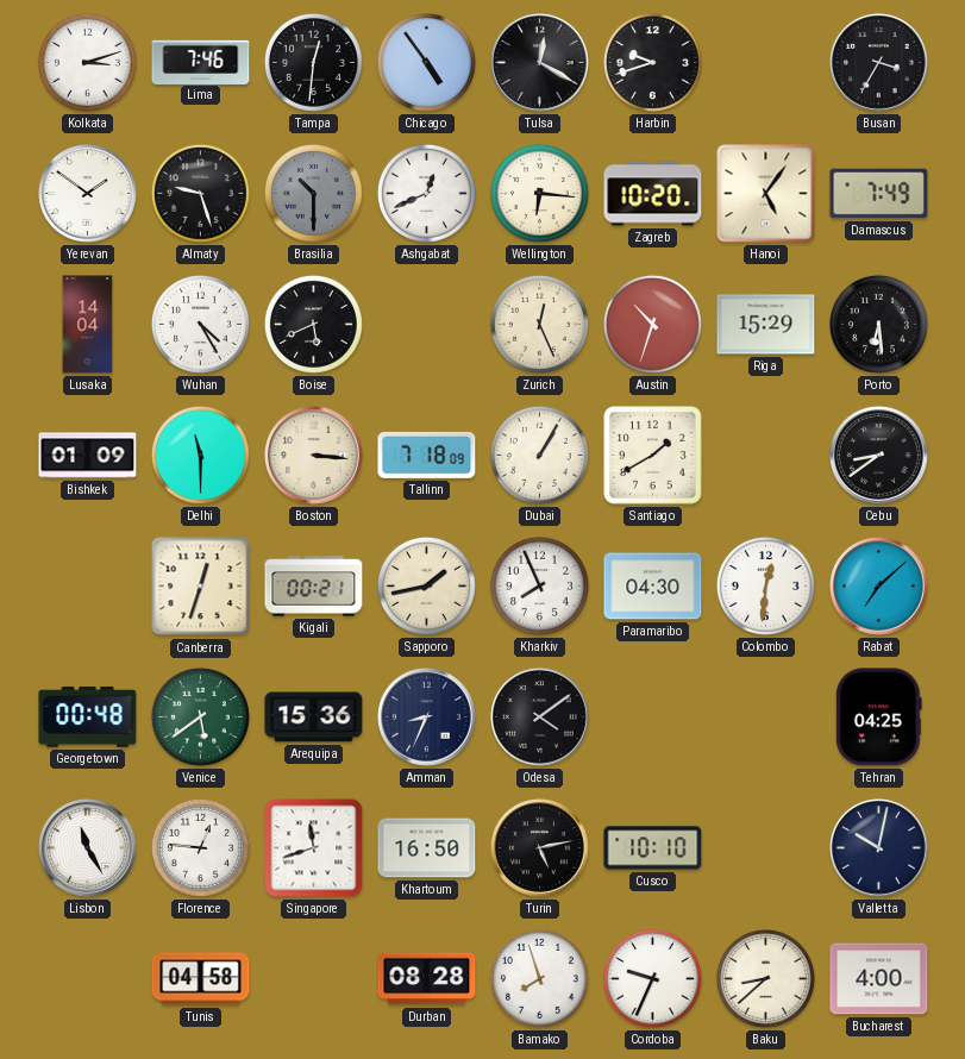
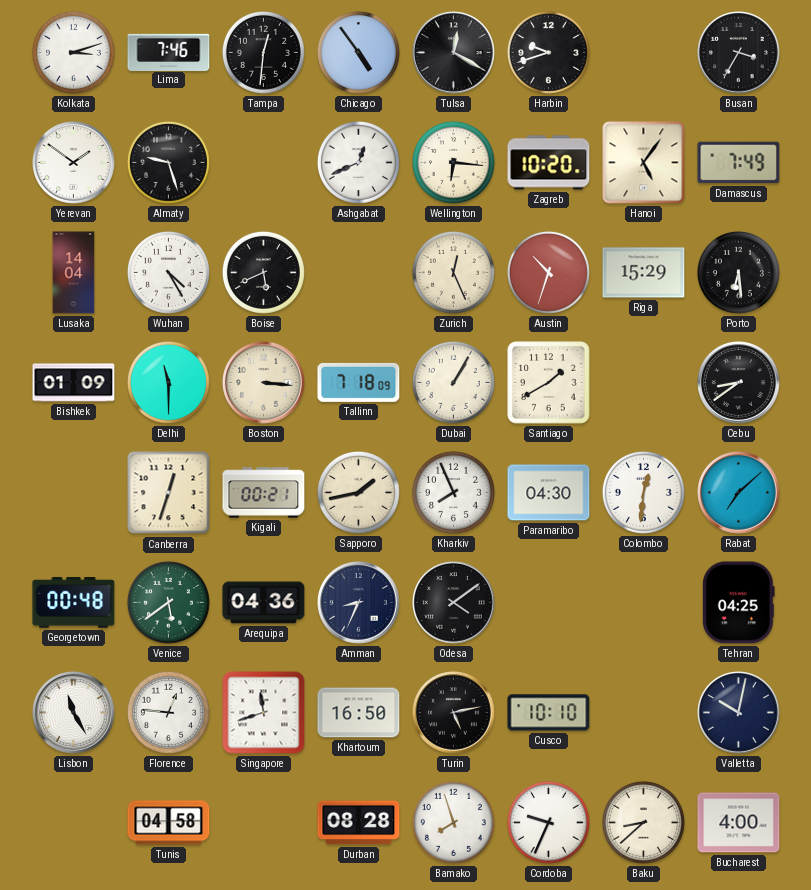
Brasilia: 10:30 -> none
Arequipa: 15:36 -> 04:36
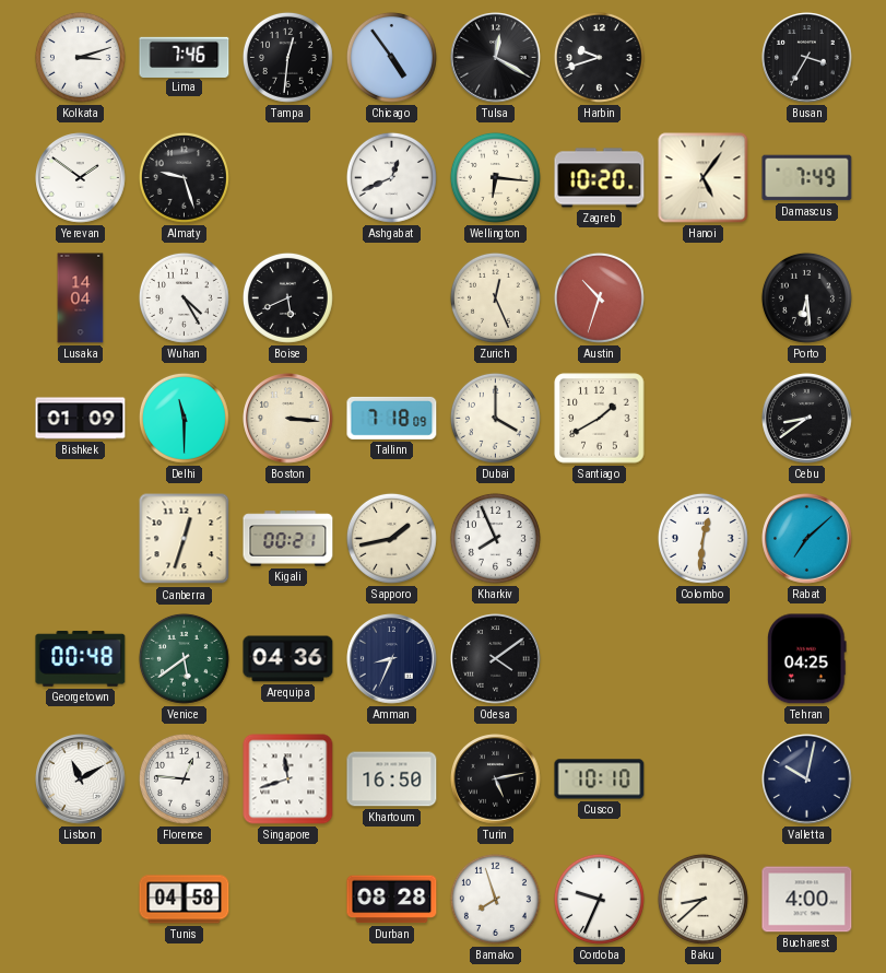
Riga: 15:29 -> none
Dubai: 1:05 -> 4:00
Paramaribo: 04:30 -> none
Lisbon: 11:25 -> 11:10
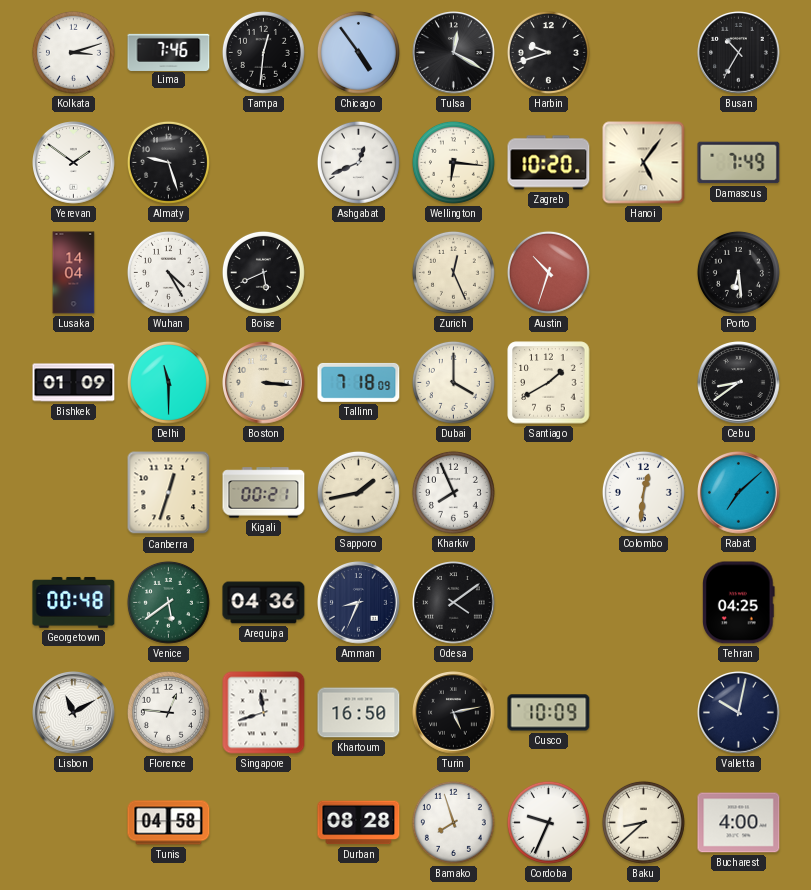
Busan: 3:35 -> 10:35
Cusco: 10:10 -> 10:09
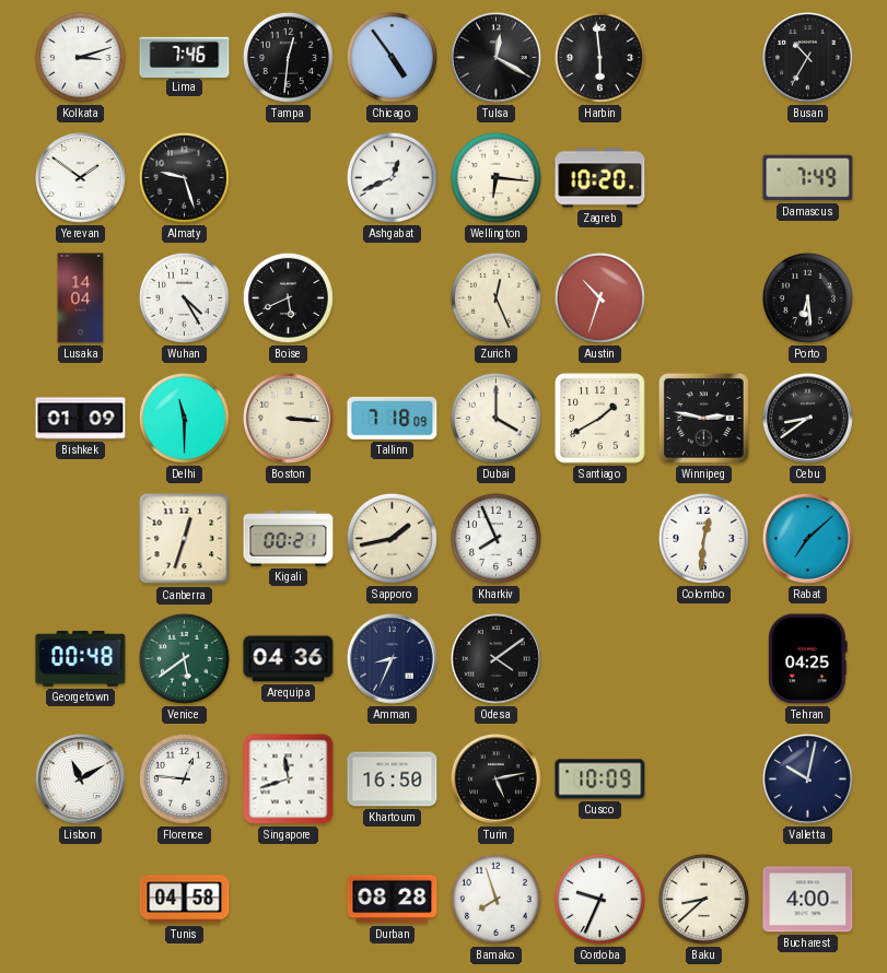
Harbin: 9:42 -> 5:59
Hanoi: 5:06 -> none
Winnipeg: none -> 2:47
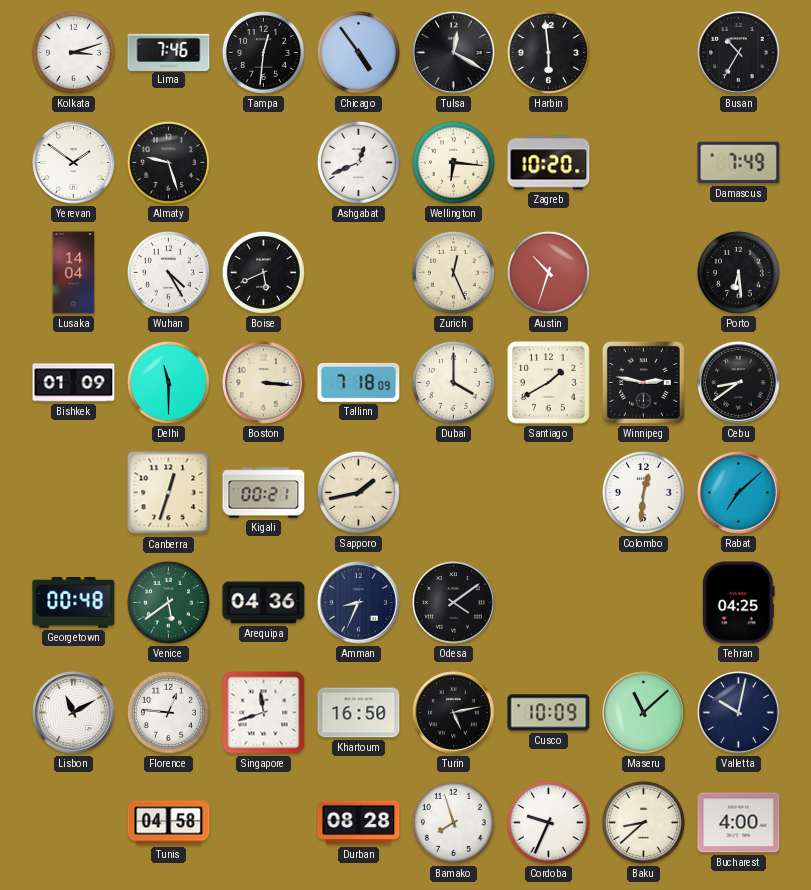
Kharkiv: 7:56 -> none
Maseru: none -> 11:08
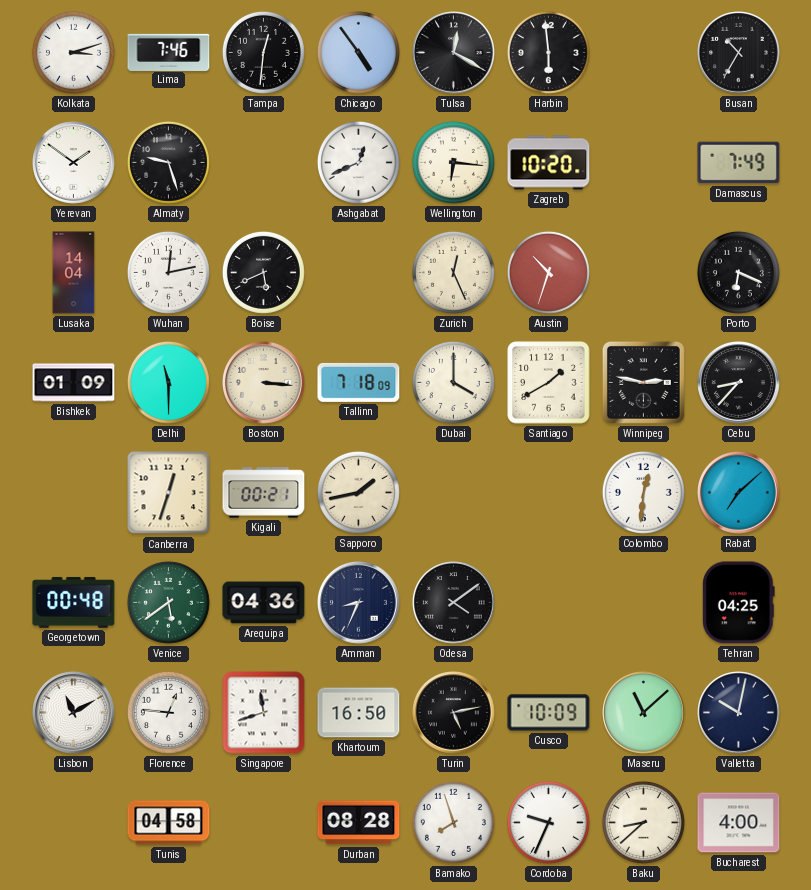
Wuhan: 4:25 -> 12:13
Porto: 6:29 -> 6:19
Cebu: 8:39 -> 8:37
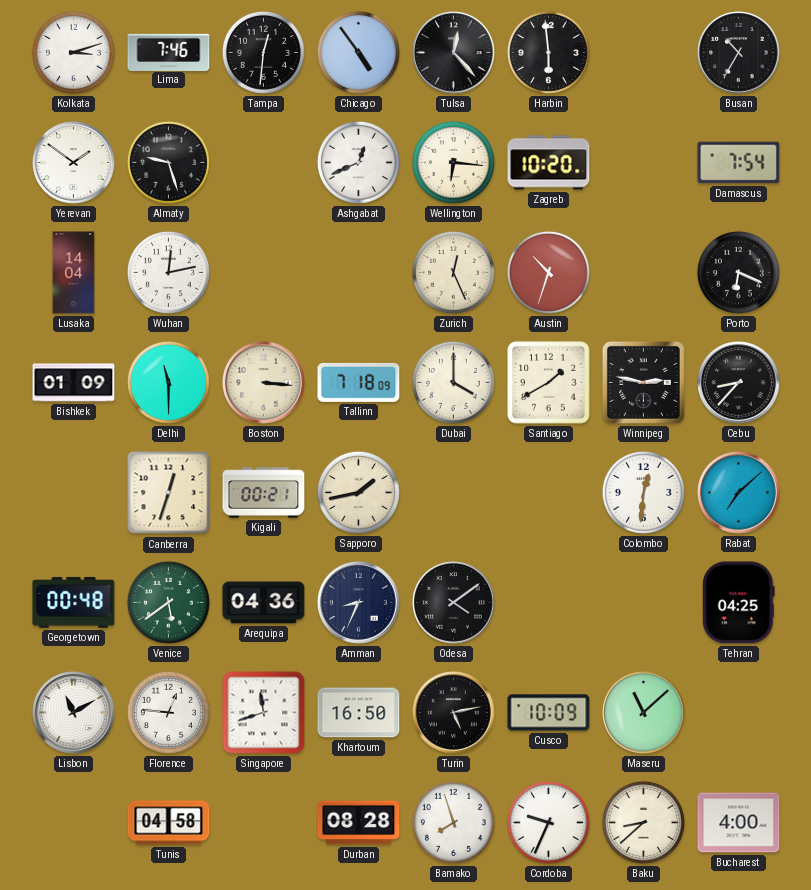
Tulsa: 12:20 -> 12:23
Damascus: 7:49 -> 7:54
Boise: 5:41 -> none
Valletta: 10:02 -> none
